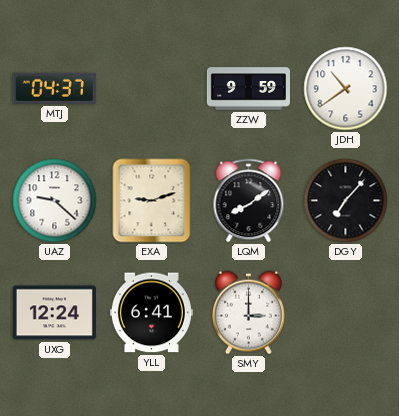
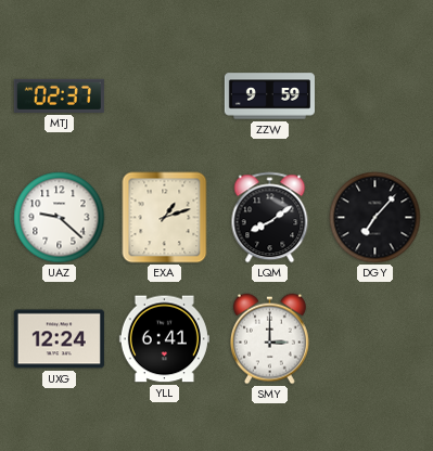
MTJ: 04:37 -> 02:37
JDH: 10:39 -> none
EXA: 9:12 -> 1:12
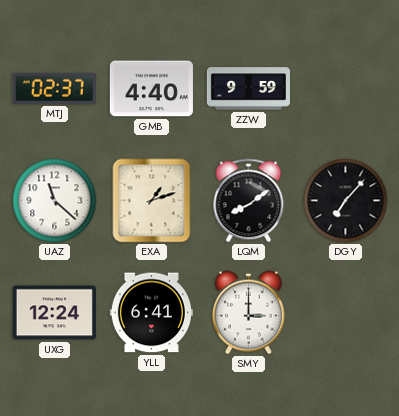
GMB: none -> 4:40
UAZ: 9:22 -> 11:22
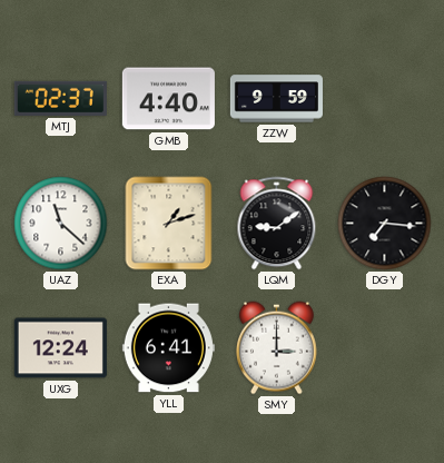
LQM: 8:09 -> 9:09
DGY: 7:07 -> 7:16
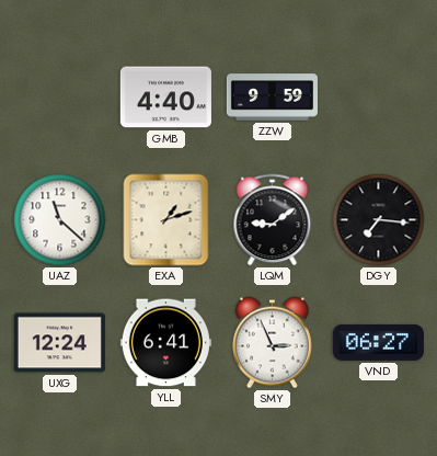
MTJ: 02:37 -> none
SMY: 3:00 -> 2:56
VND: none -> 06:27
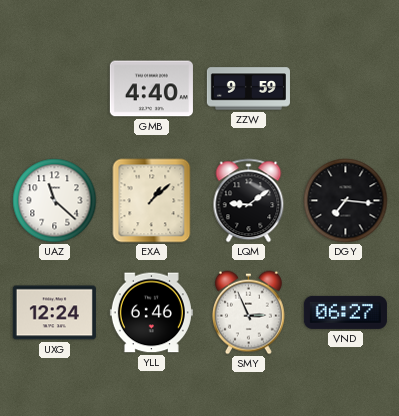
EXA: 1:12 -> 1:08
YLL: 6:41 -> 6:46
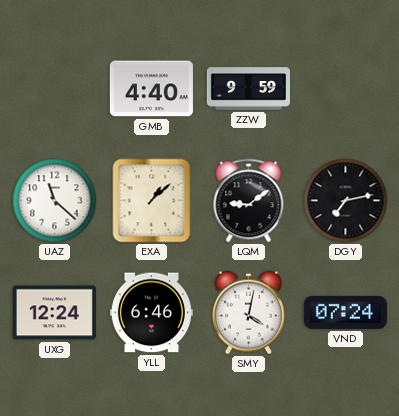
DGY: 7:16 -> 7:13
SMY: 2:56 -> 4:02
VND: 06:27 -> 07:24
